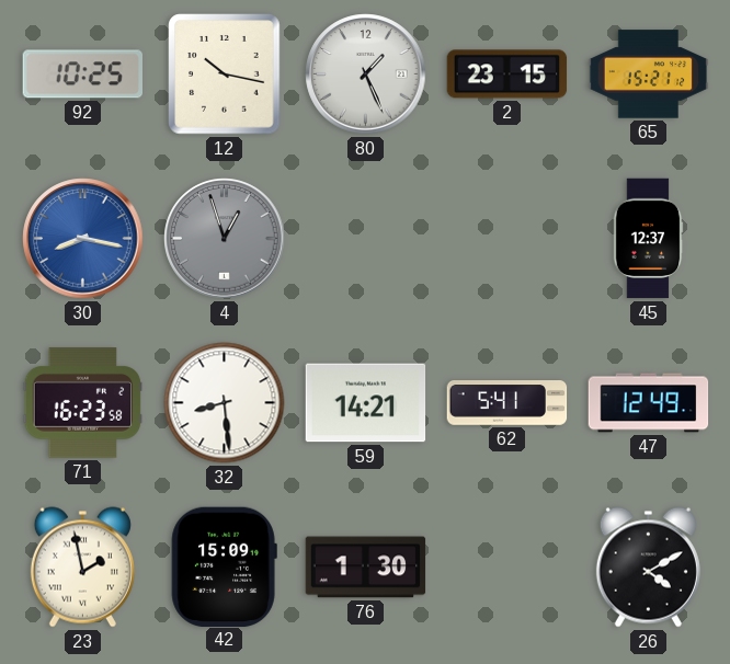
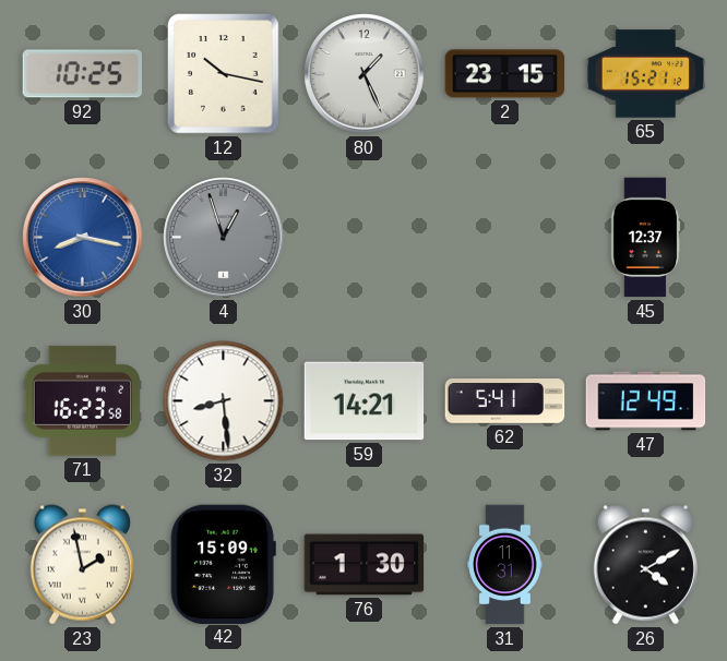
31: none -> 11:31
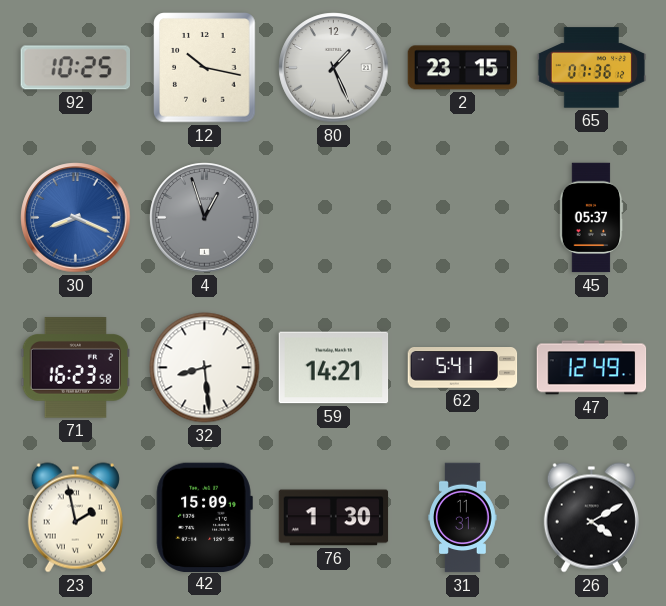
65: 15:21 -> 07:36
30: 8:17 -> 8:19
45: 12:37 -> 05:37
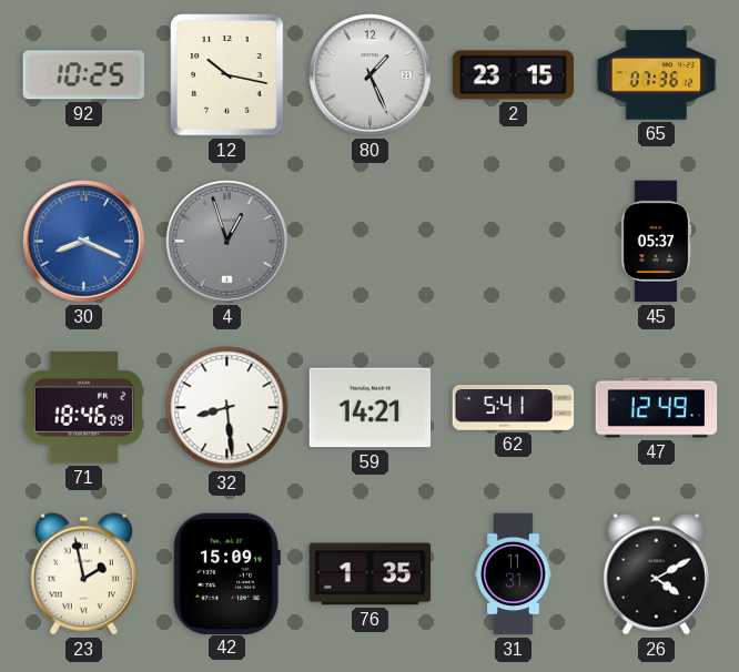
71: 16:23 -> 18:46
76: 1:30 -> 1:35
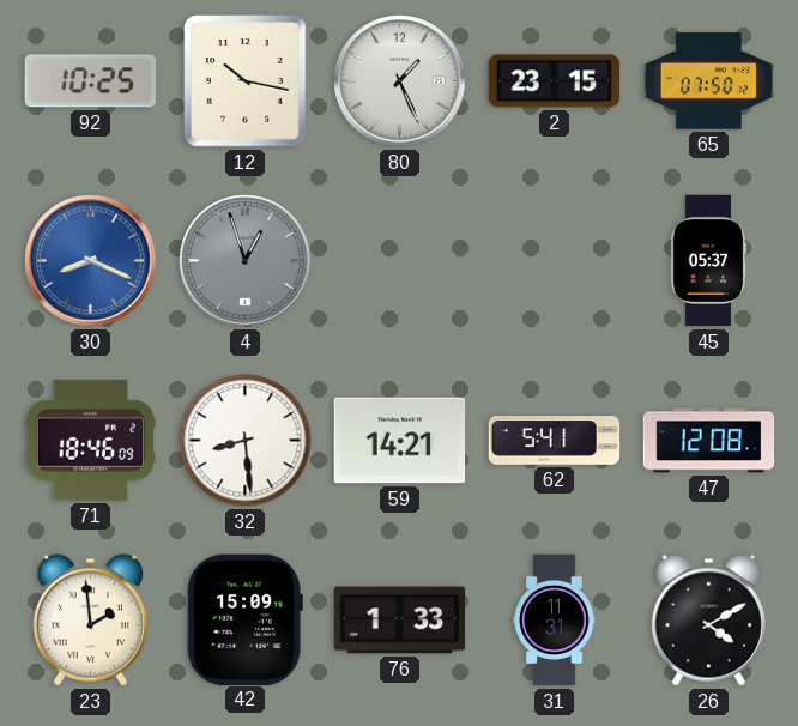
65: 07:36 -> 07:50
47: 12:49 -> 12:08
23: 1:58 -> 1:59
76: 1:35 -> 1:33
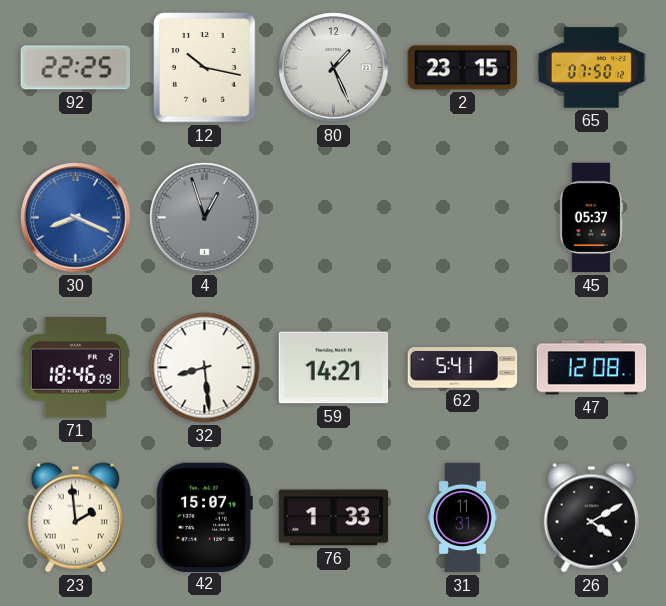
92: 10:25 -> 22:25
42: 15:09 -> 15:07
